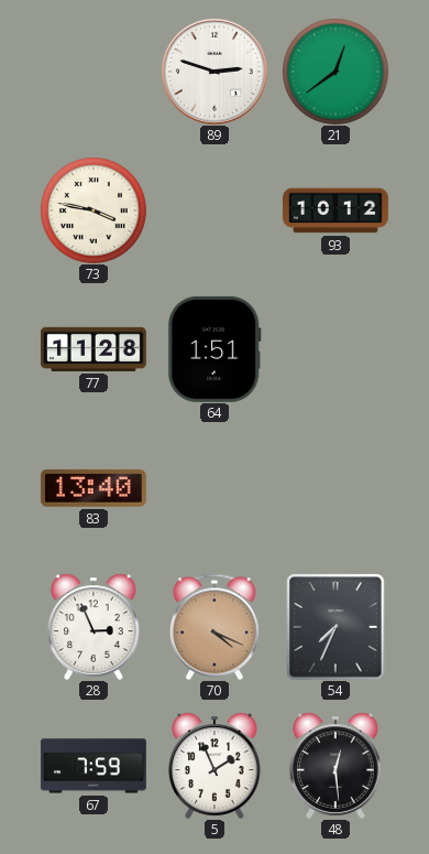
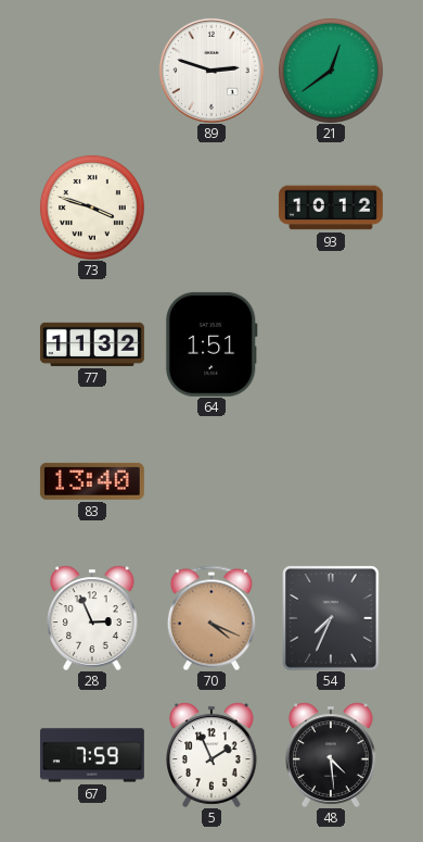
73: 3:47 -> 3:48
77: 11:28 -> 11:32
48: 12:29 -> 4:29
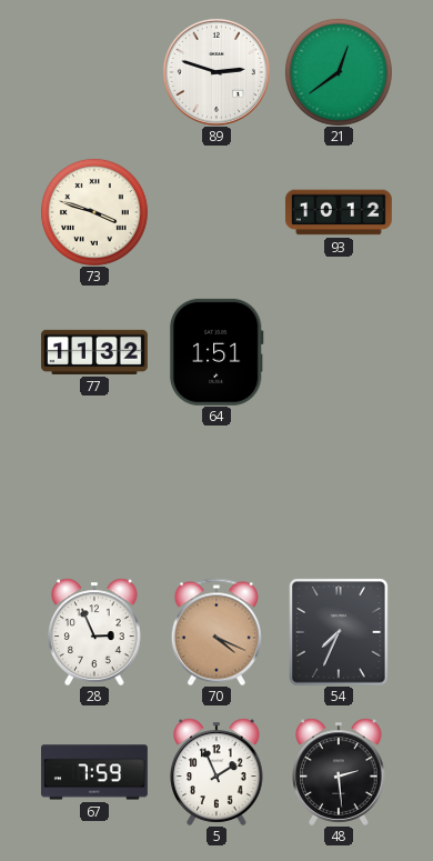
83: 13:40 -> none
48: 4:29 -> 2:29
